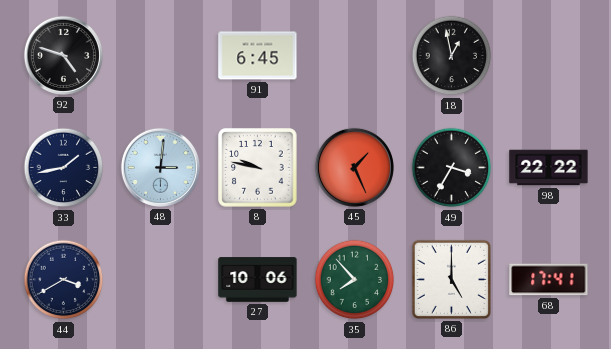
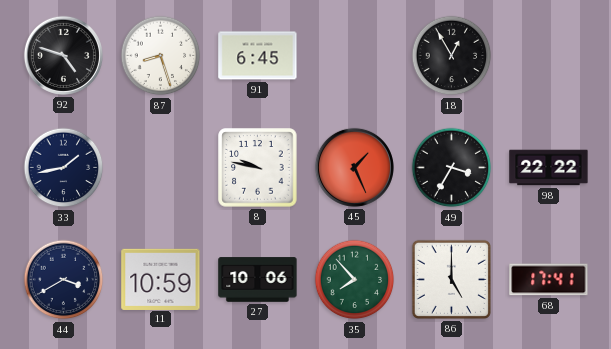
87: none -> 8:27
18: 12:58 -> 12:55
48: 3:01 -> none
11: none -> 10:59
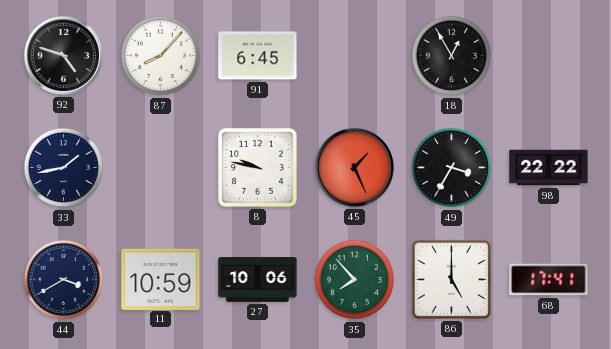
87: 8:27 -> 8:07
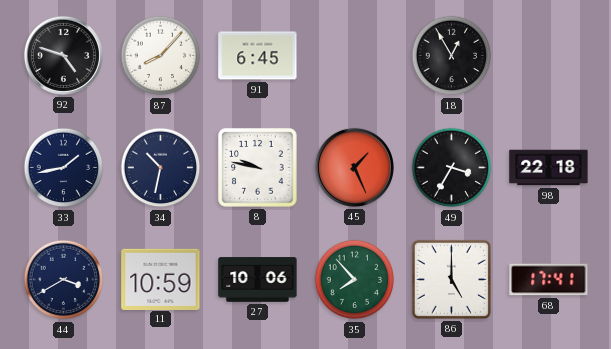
34: none -> 10:32
98: 22:22 -> 22:18
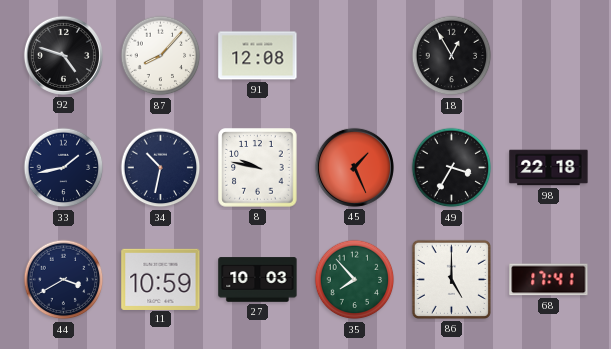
91: 6:45 -> 12:08
27: 10:06 -> 10:03
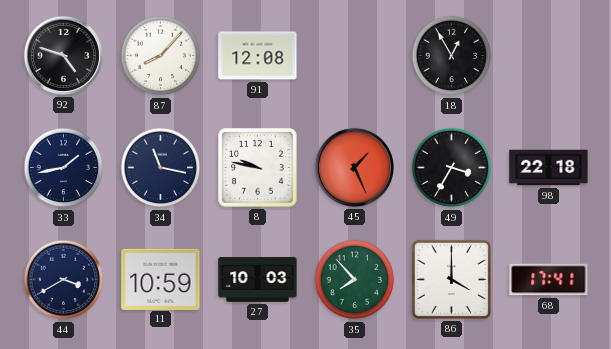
34: 10:32 -> 11:17
86: 5:00 -> 4:00
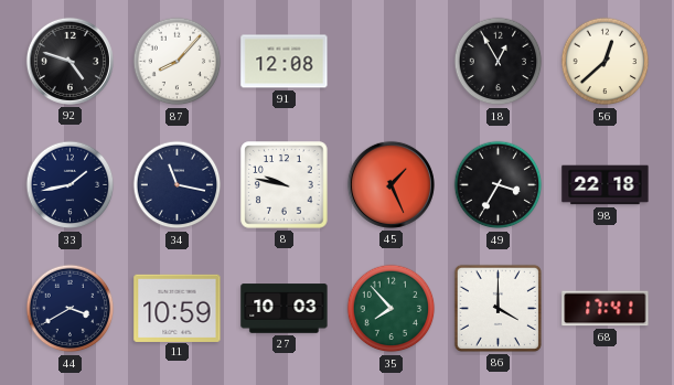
56: none -> 12:38
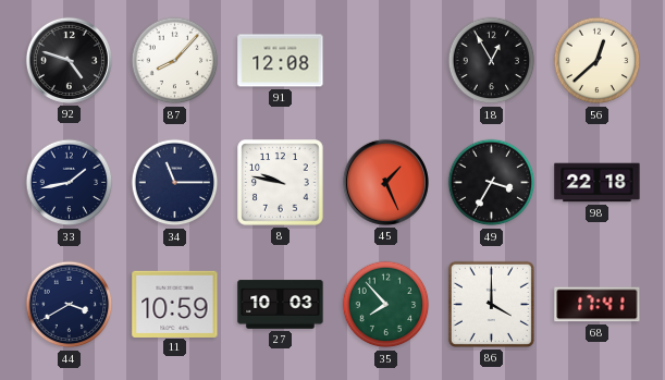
34: 11:17 -> 11:15
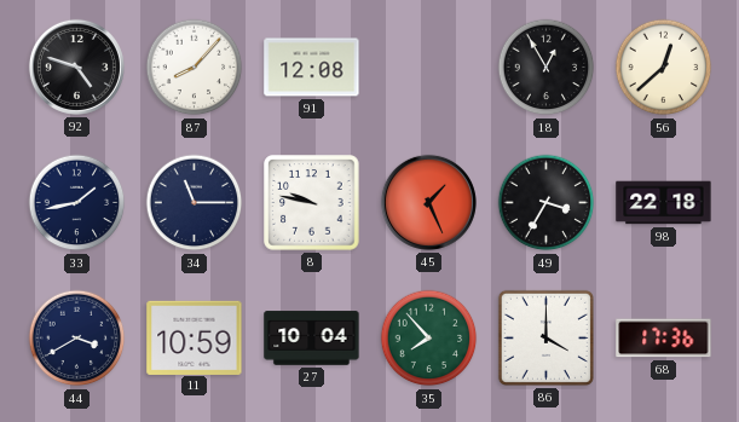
27: 10:03 -> 10:04
68: 17:41 -> 17:36
